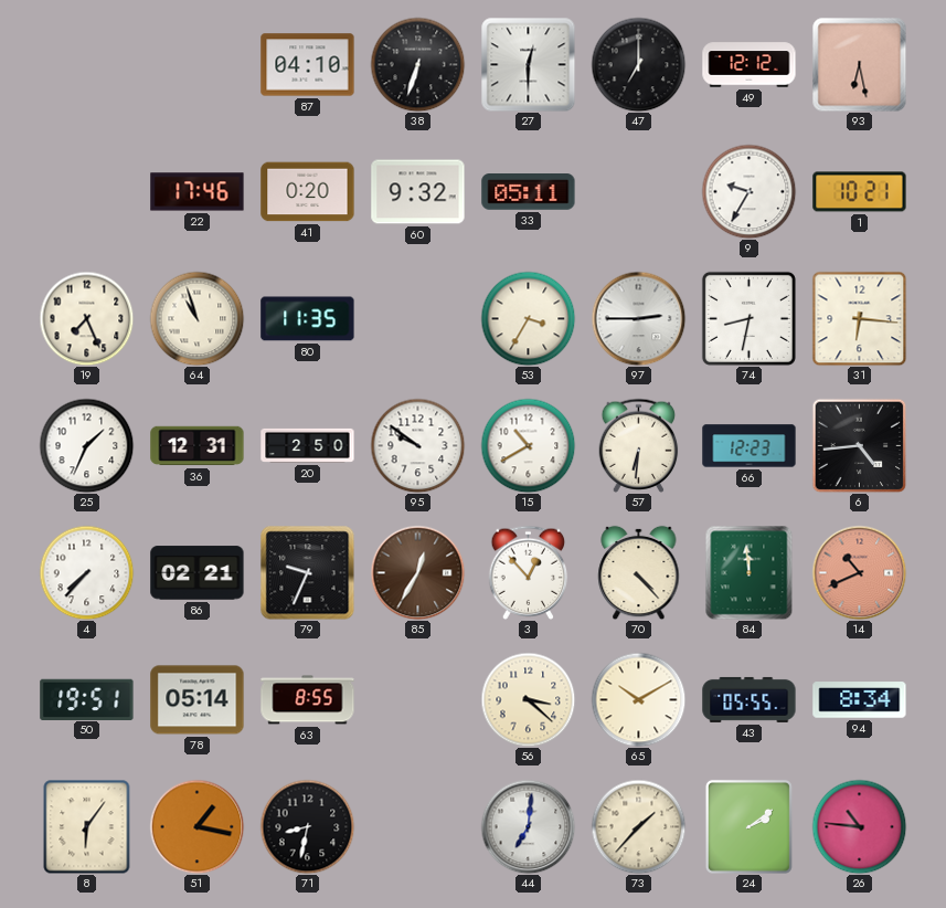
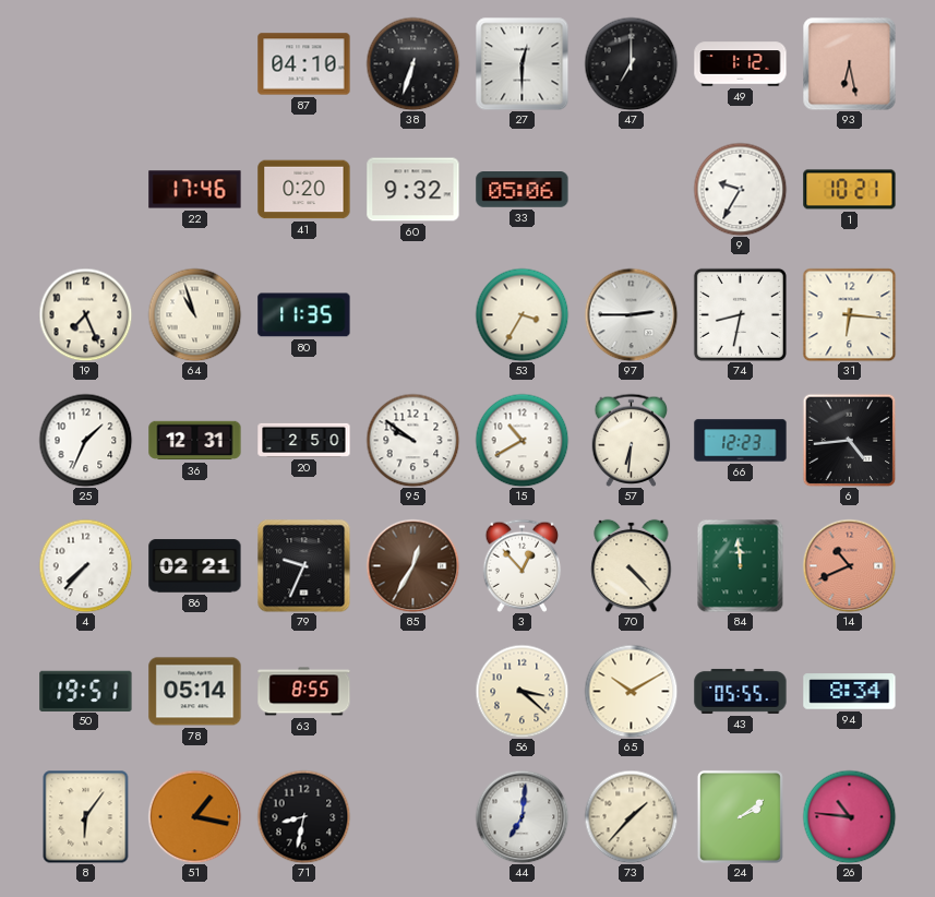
49: 12:12 -> 1:12
33: 05:11 -> 05:06
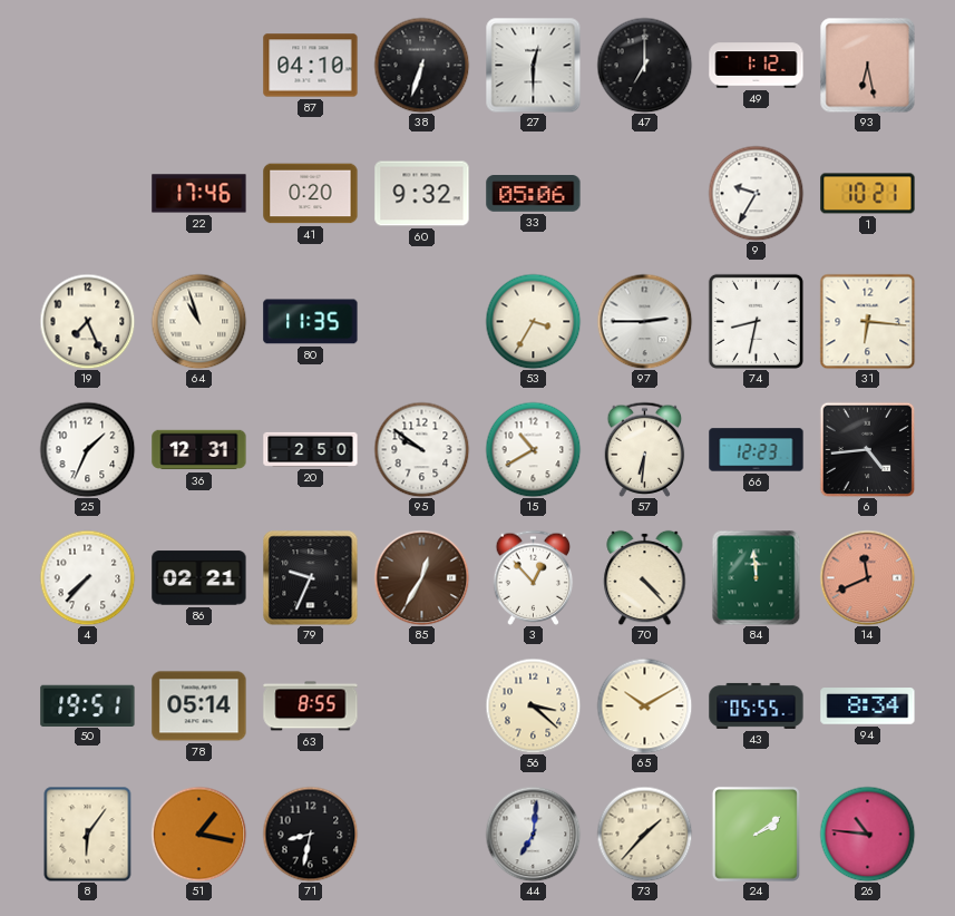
14: 10:41 -> 11:41
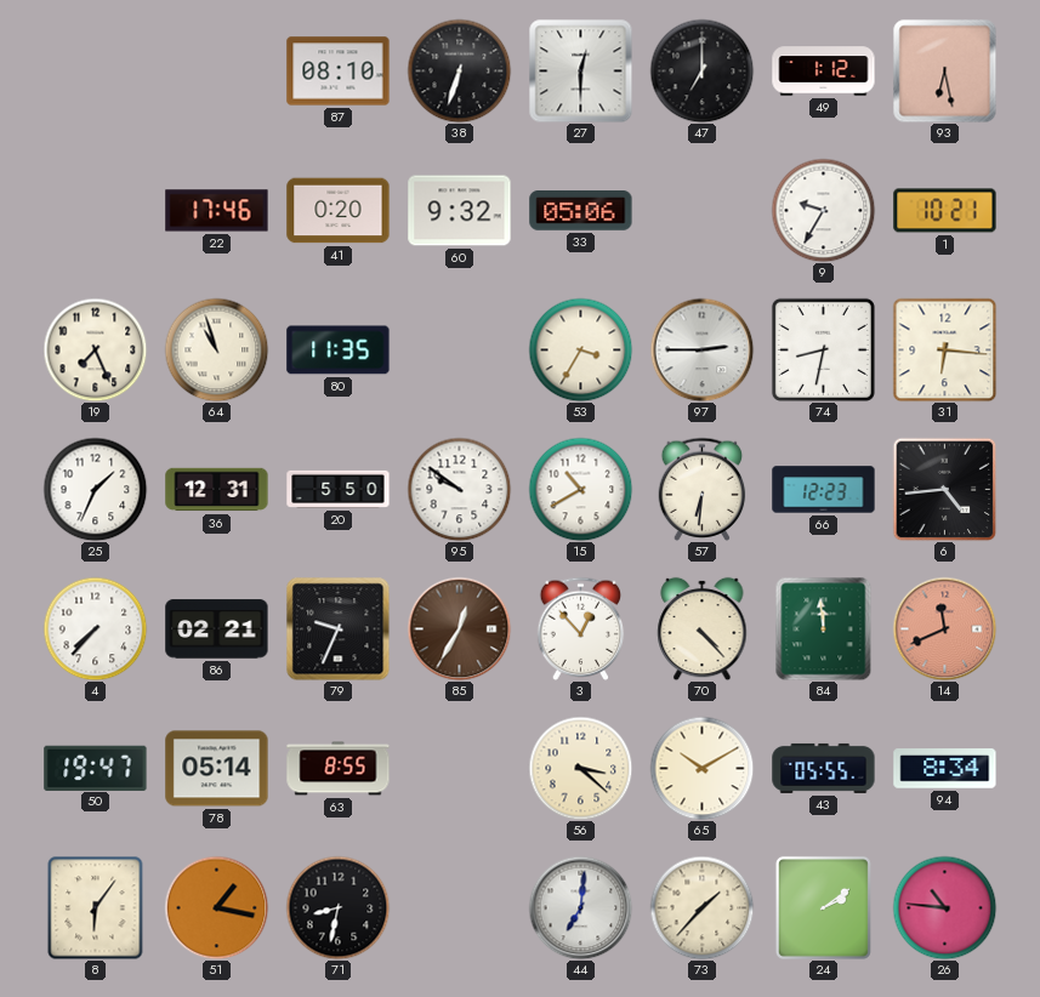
87: 04:10 -> 08:10
20: 2:50 -> 5:50
50: 19:51 -> 19:47
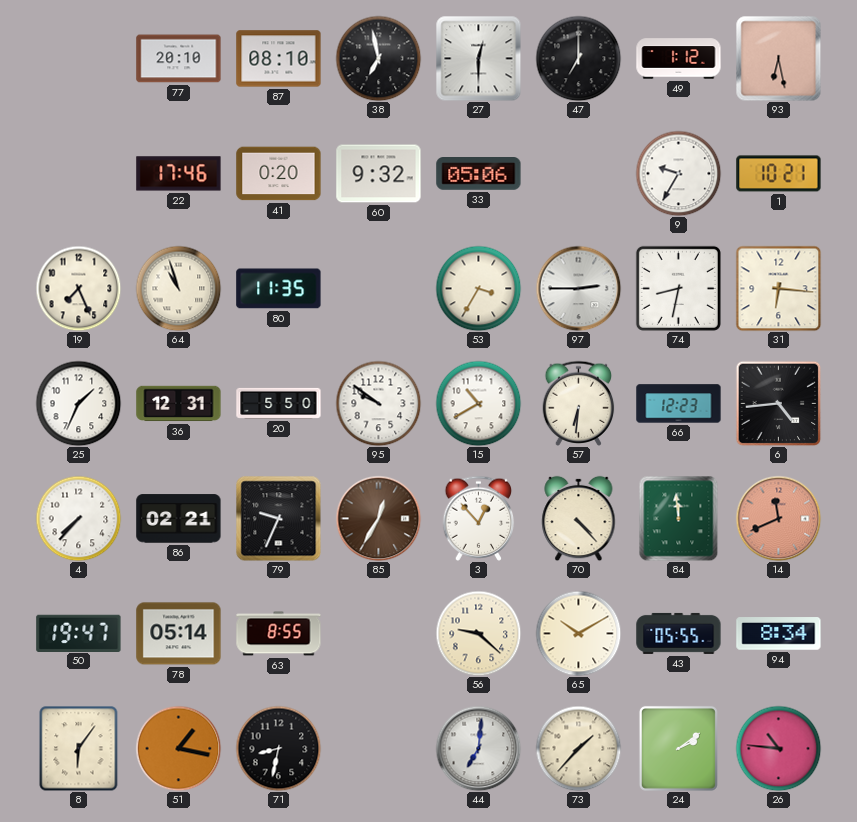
77: none -> 20:10
38: 6:33 -> 6:58
56: 3:22 -> 9:22
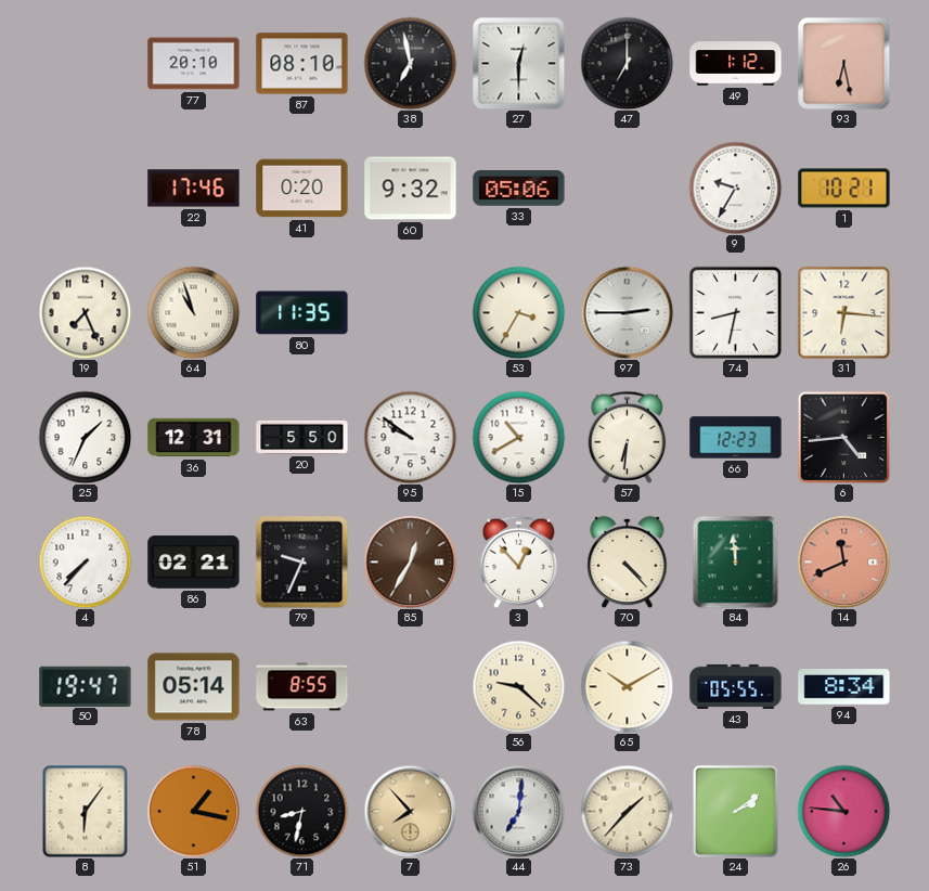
7: none -> 7:53
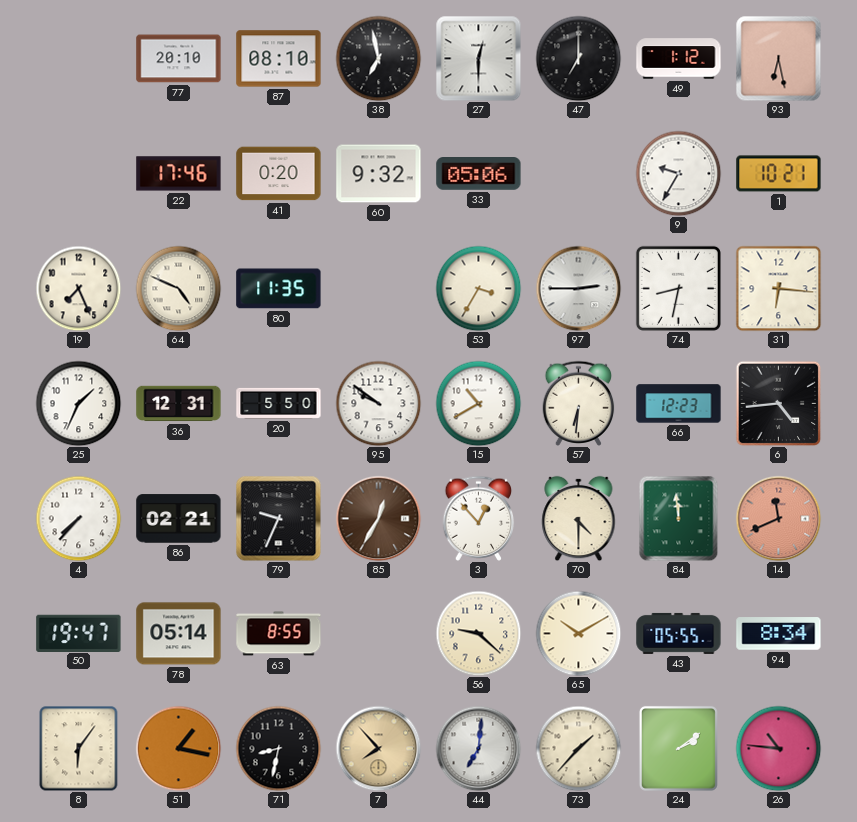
64: 10:57 -> 4:49
70: 4:23 -> 4:30
